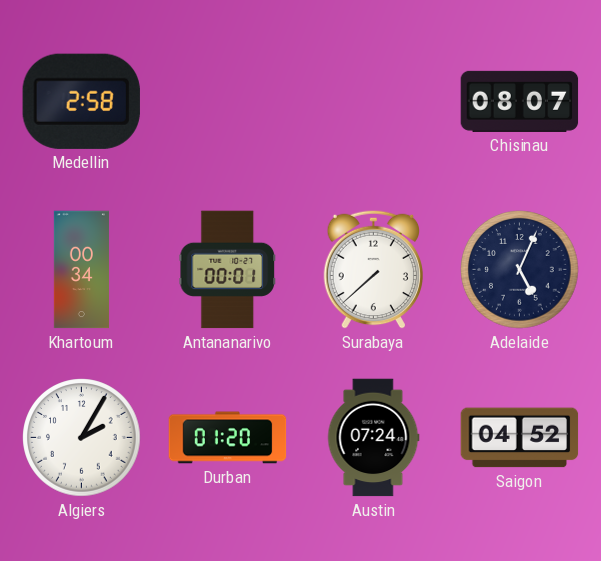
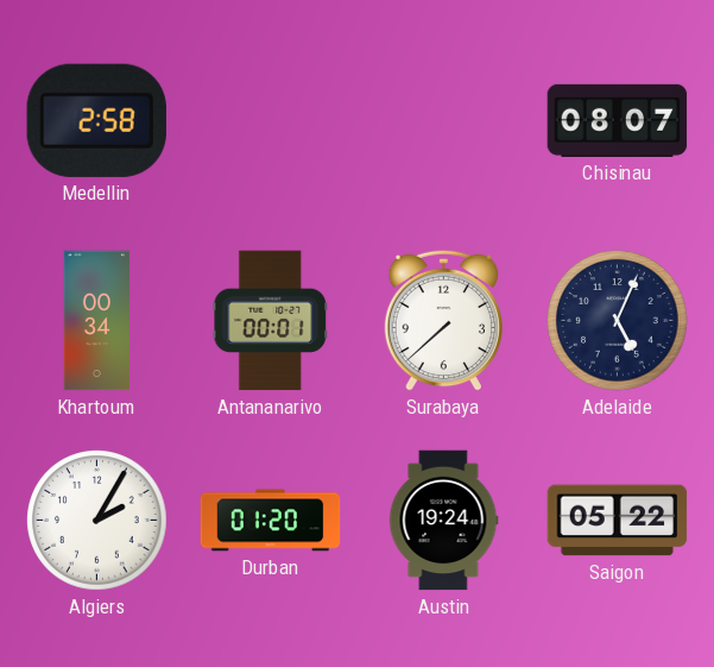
Austin: 07:24 -> 19:24
Saigon: 04:52 -> 05:22
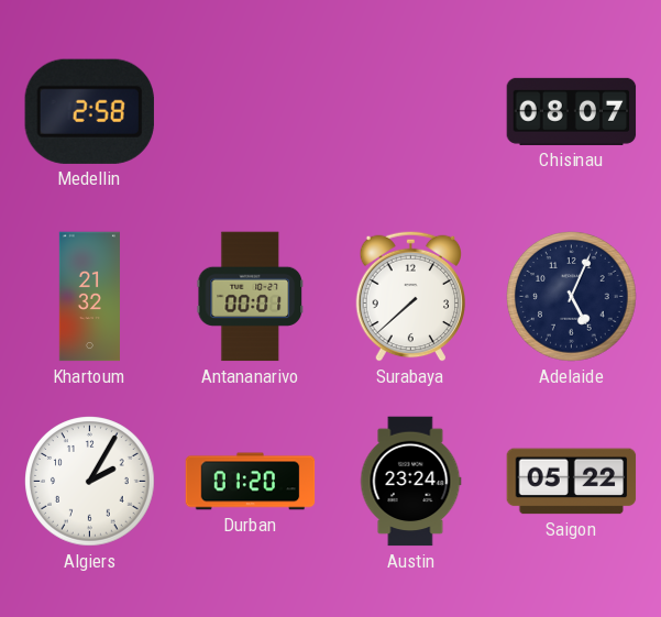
Khartoum: 00:34 -> 21:32
Austin: 19:24 -> 23:24
